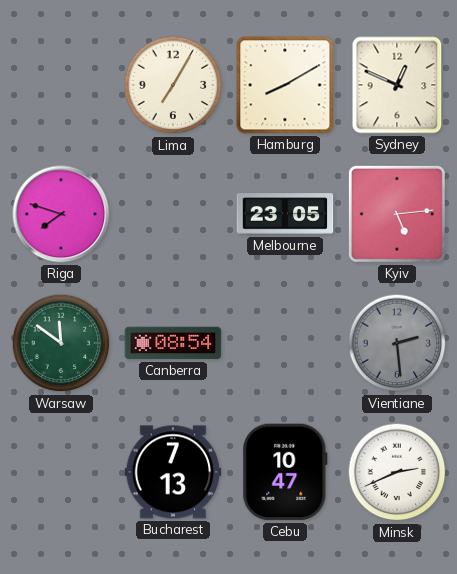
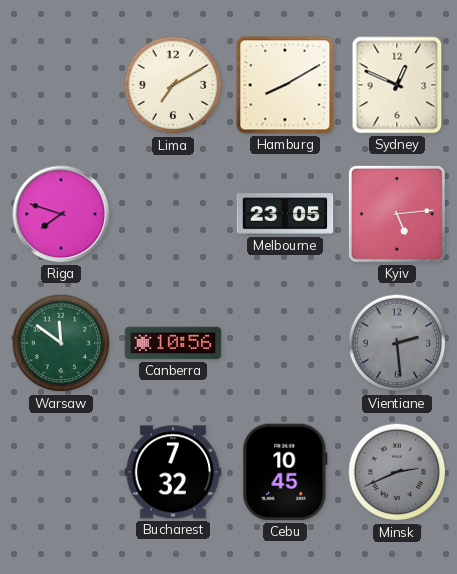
Lima: 7:05 -> 7:10
Canberra: 08:54 -> 10:56
Bucharest: 7:13 -> 7:32
Cebu: 10:47 -> 10:45
Minsk dial: white -> grey
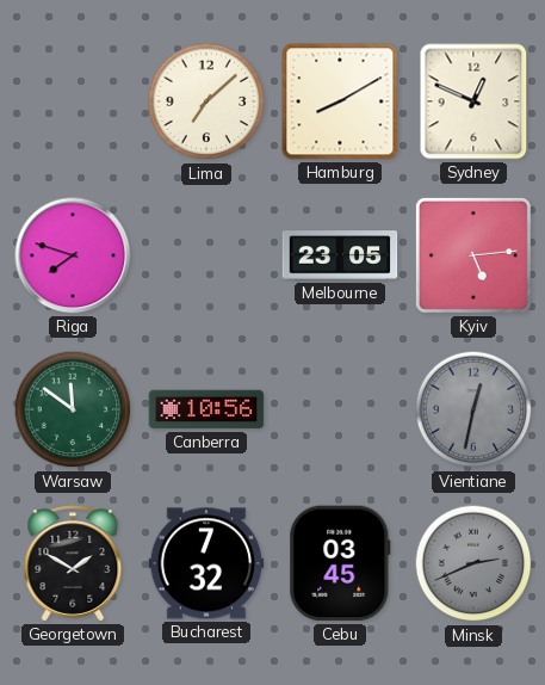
Lima: 7:10 -> 7:08
Vientiane: 2:29 -> 12:32
Georgetown: none -> 1:50
Cebu: 10:45 -> 03:45
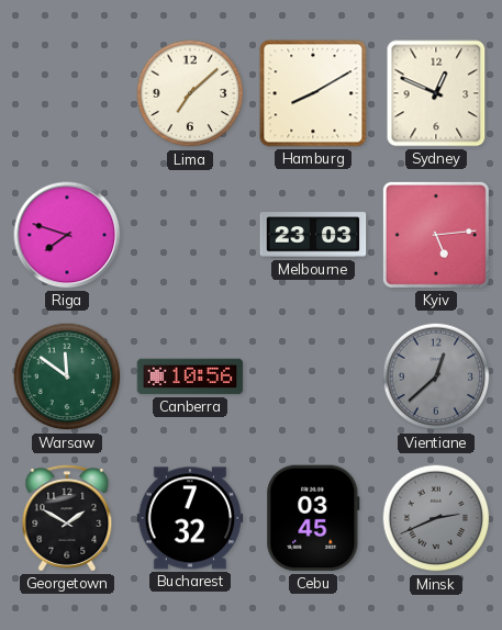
Melbourne: 23:05 -> 23:03
Vientiane: 12:32 -> 12:38
